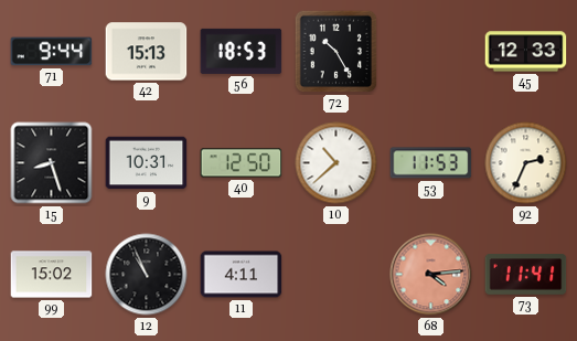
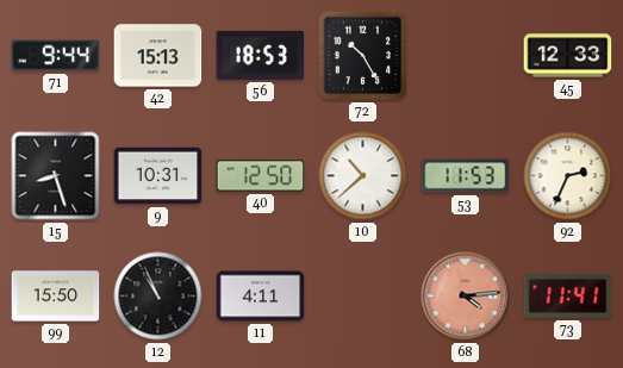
99: 15:02 -> 15:50
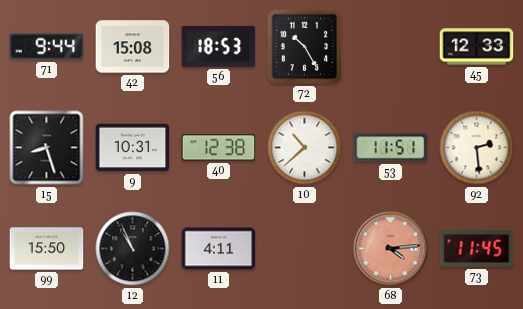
42: 15:13 -> 15:08
40: 12:50 -> 12:38
53: 11:53 -> 11:51
92: 2:34 -> 2:29
73: 11:41 -> 11:45
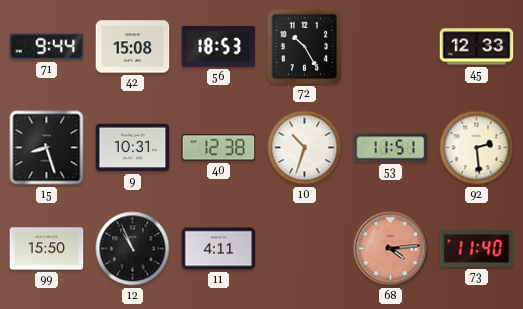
10: 10:38 -> 10:33
73: 11:45 -> 11:40
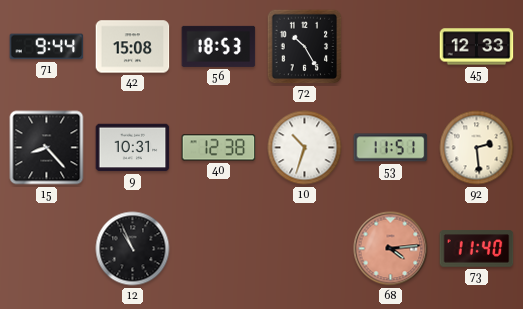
15: 8:27 -> 8:23
99: 15:50 -> none
11: 4:11 -> none
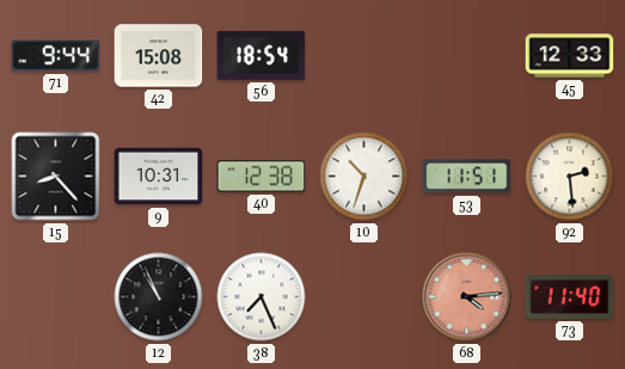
56: 18:53 -> 18:54
72: 10:25 -> none
38: none -> 7:26
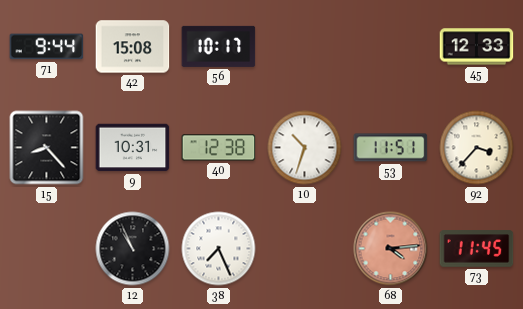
56: 18:54 -> 10:17
92: 2:29 -> 3:37
73: 11:40 -> 11:45
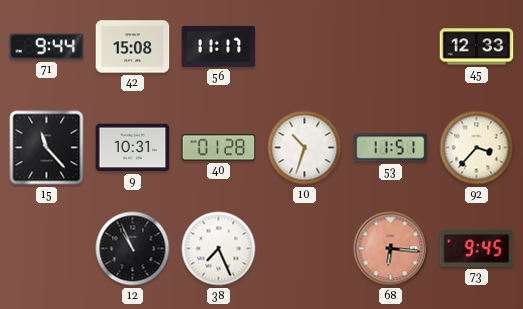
56: 10:17 -> 11:17
15: 8:23 -> 11:23
40: 12:38 -> 01:28
68: 4:14 -> 6:16
73: 11:45 -> 9:45
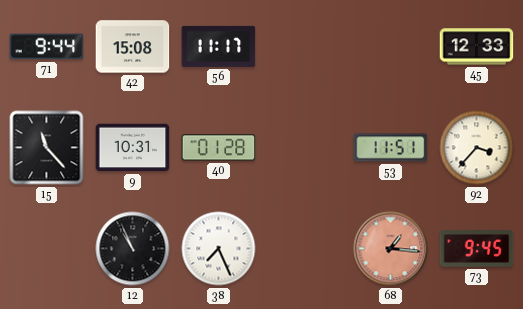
10: 10:33 -> none
68: 6:16 -> 1:16
